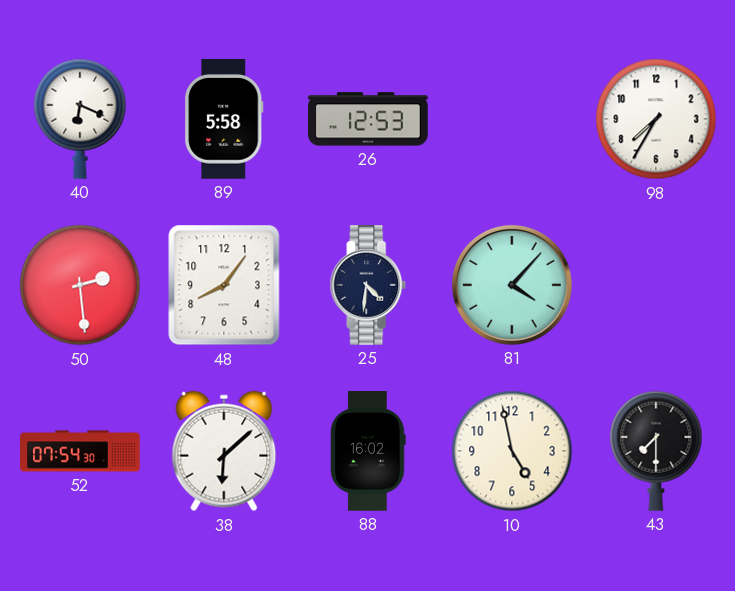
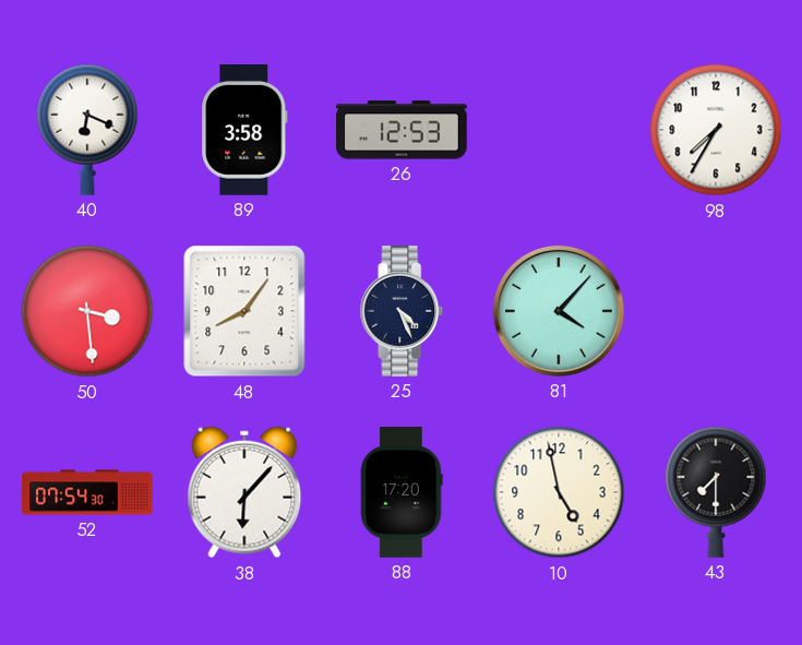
89: 5:58 -> 3:58
50: 2:29 -> 3:29
25: 4:31 -> 4:26
38: 6:08 -> 6:07
88: 16:02 -> 17:20
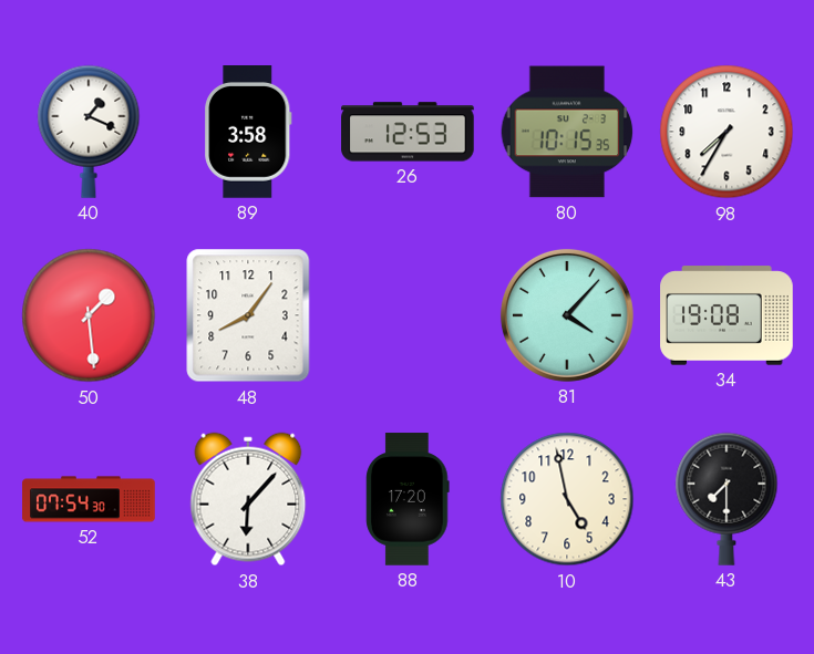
40: 6:19 -> 1:19
80: none -> 10:15
50: 3:29 -> 1:29
25: 4:26 -> none
34: none -> 19:08
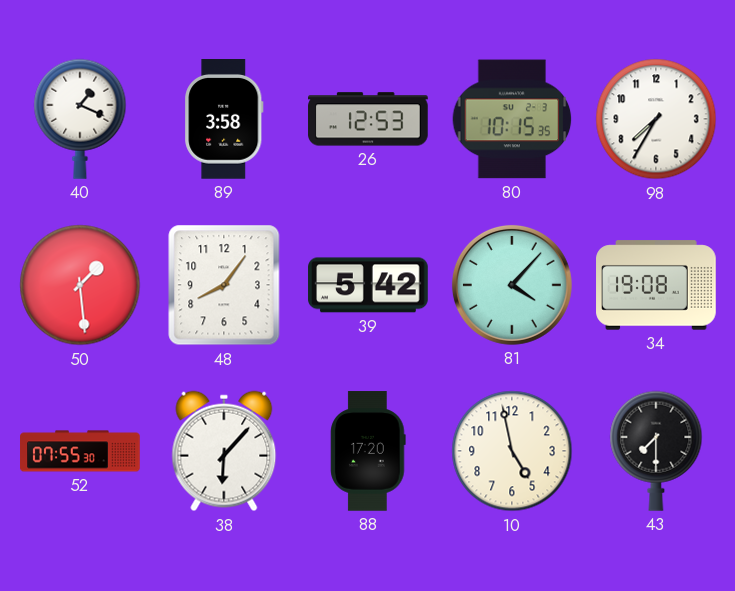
39: none -> 5:42
52: 07:54 -> 07:55
